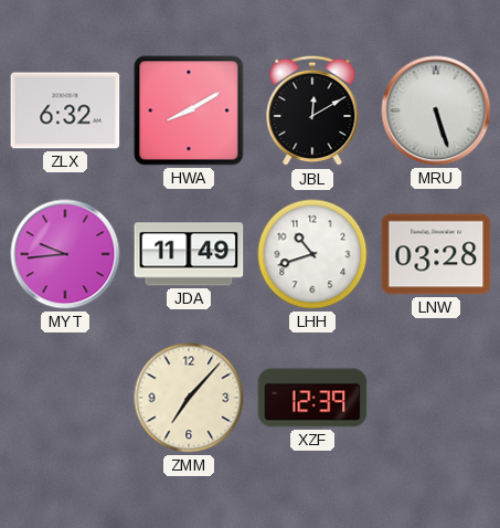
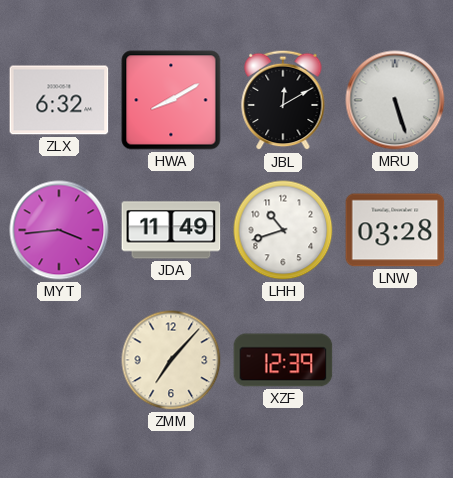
MYT: 9:44 -> 3:44
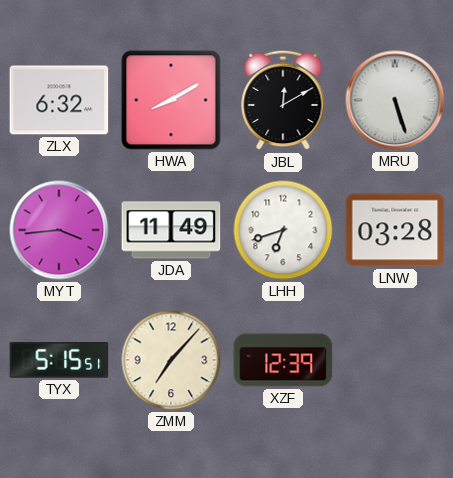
LHH: 10:42 -> 6:42
TYX: none -> 5:15
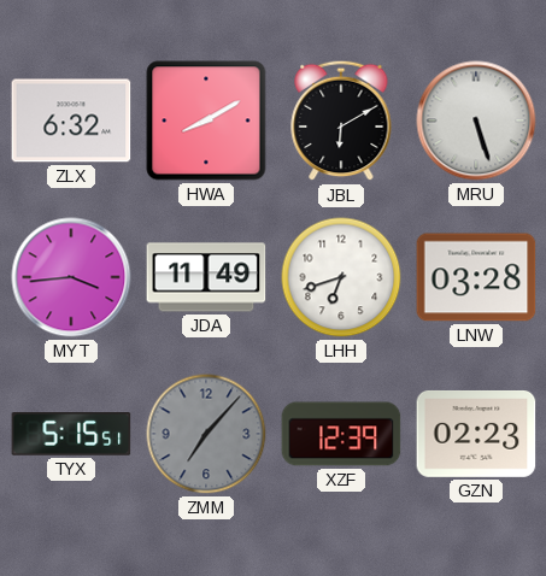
JBL: 12:10 -> 6:10
ZMM dial: cream -> grey
GZN: none -> 02:23
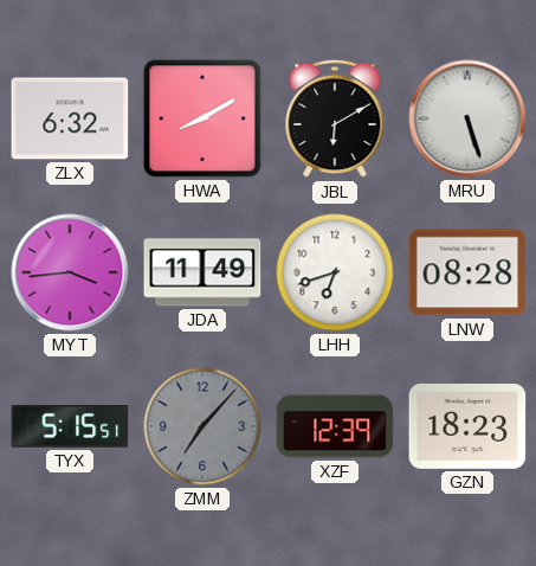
LNW: 03:28 -> 08:28
GZN: 02:23 -> 18:23
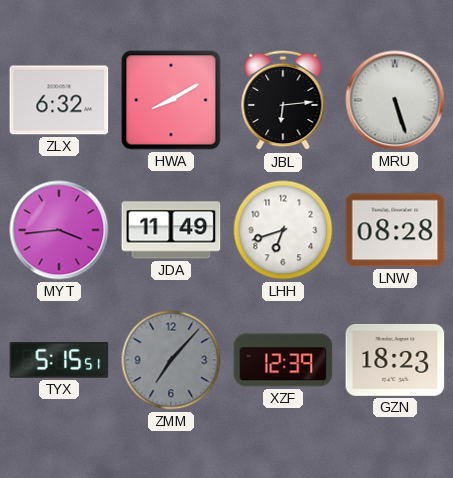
JBL: 6:10 -> 6:14
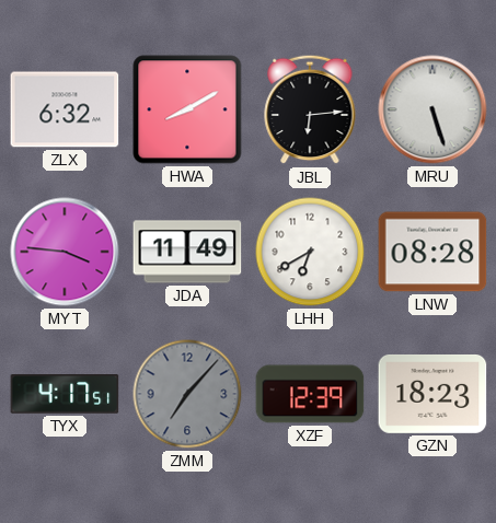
MYT: 3:44 -> 3:46
LHH: 6:42 -> 6:40
TYX: 5:15 -> 4:17
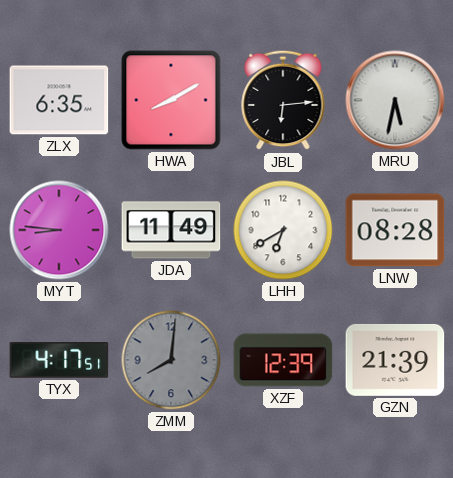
ZLX: 6:32 -> 6:35
MRU: 5:27 -> 5:32
MYT: 3:46 -> 8:46
ZMM: 7:07 -> 8:01
GZN: 18:23 -> 21:39
